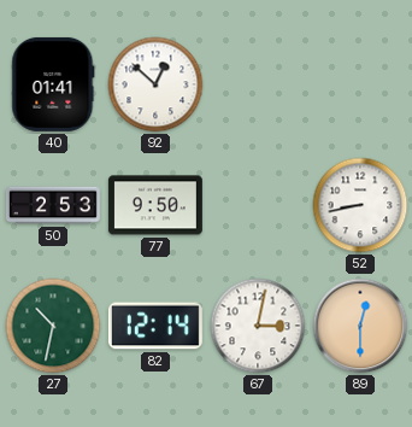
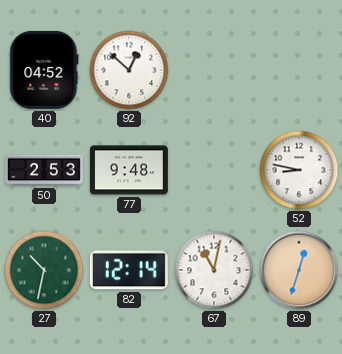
40: 01:41 -> 04:52
77: 9:50 -> 9:48
52: 8:43 -> 8:47
67: 3:02 -> 11:02
89: 12:30 -> 12:33
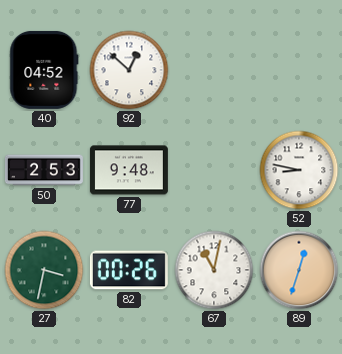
27: 10:32 -> 3:32
82: 12:14 -> 00:26
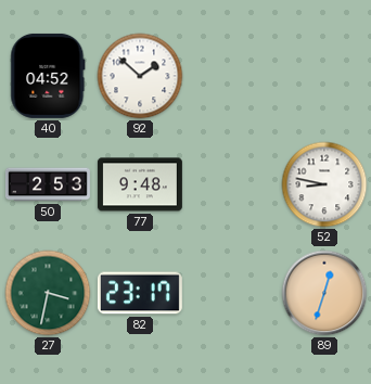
92: 12:52 -> 1:52
82: 00:26 -> 23:17
67: 11:02 -> none
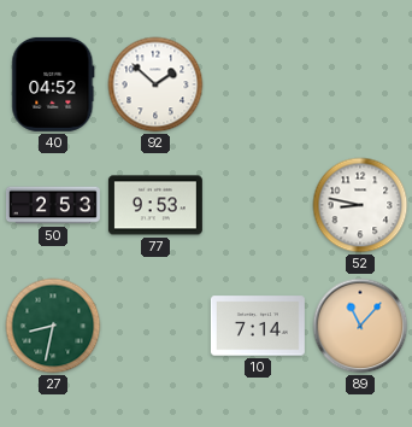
77: 9:48 -> 9:53
27: 3:32 -> 8:32
82: 23:17 -> none
10: none -> 7:14
89: 12:33 -> 11:07
